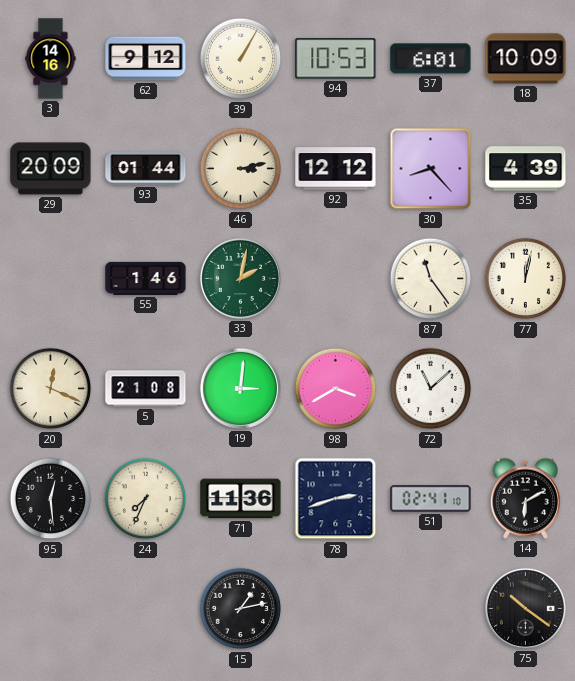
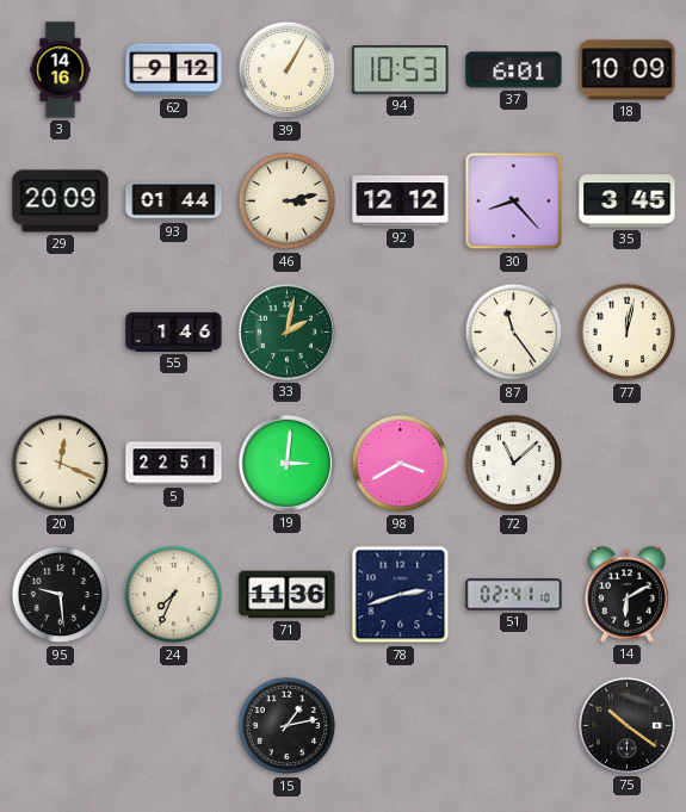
35: 4:39 -> 3:45
5: 21:08 -> 22:51
95: 12:29 -> 9:29
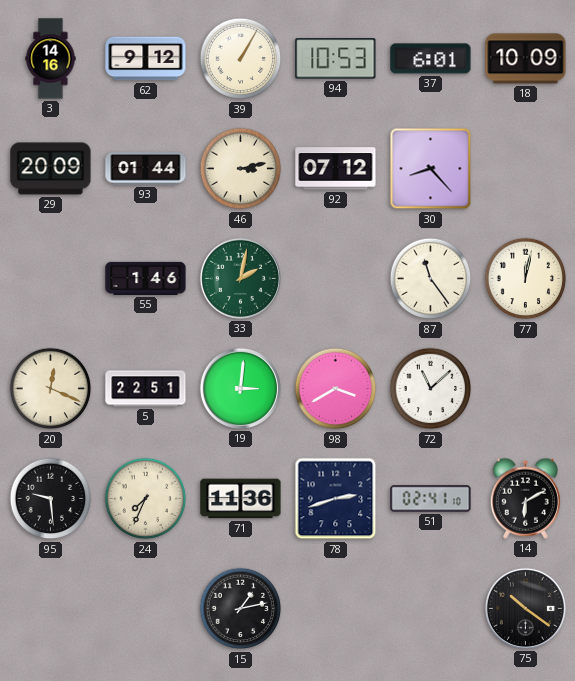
92: 12:12 -> 07:12
35: 3:45 -> none
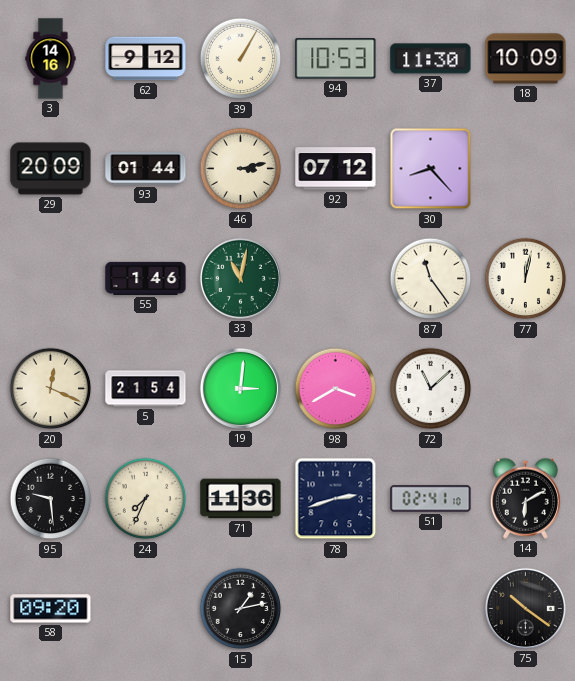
37: 6:01 -> 11:30
33: 2:02 -> 11:02
5: 22:51 -> 21:54
58: none -> 09:20
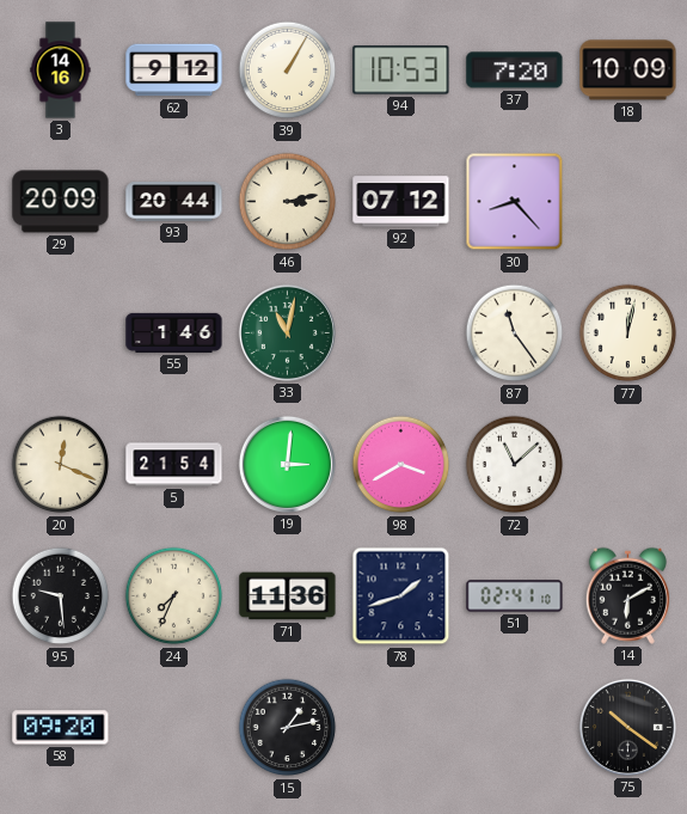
37: 11:30 -> 7:20
93: 01:44 -> 20:44
78: 2:42 -> 1:42
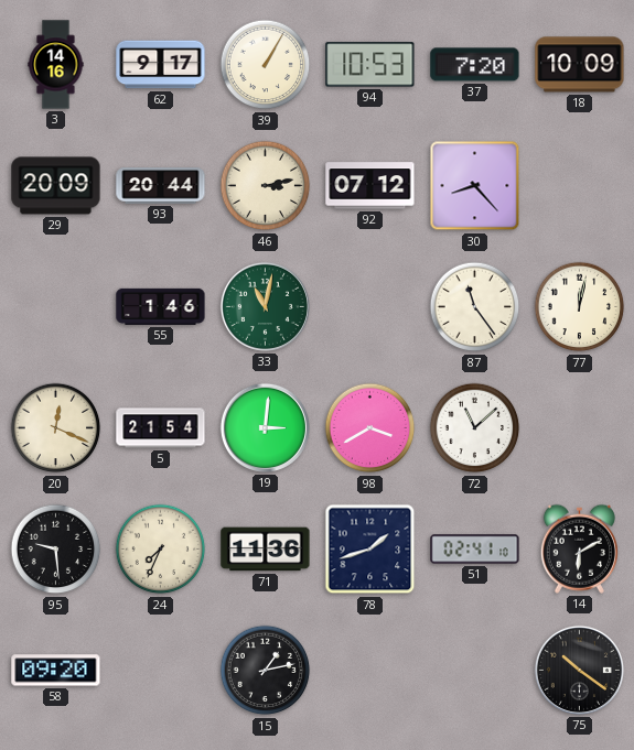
62: 9:12 -> 9:17
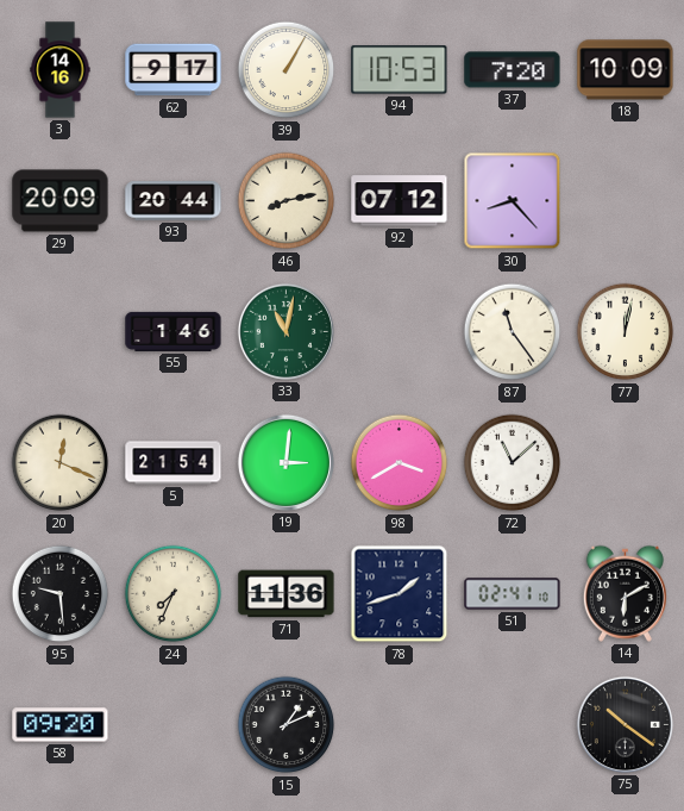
46: 3:13 -> 8:13
15: 1:13 -> 1:11
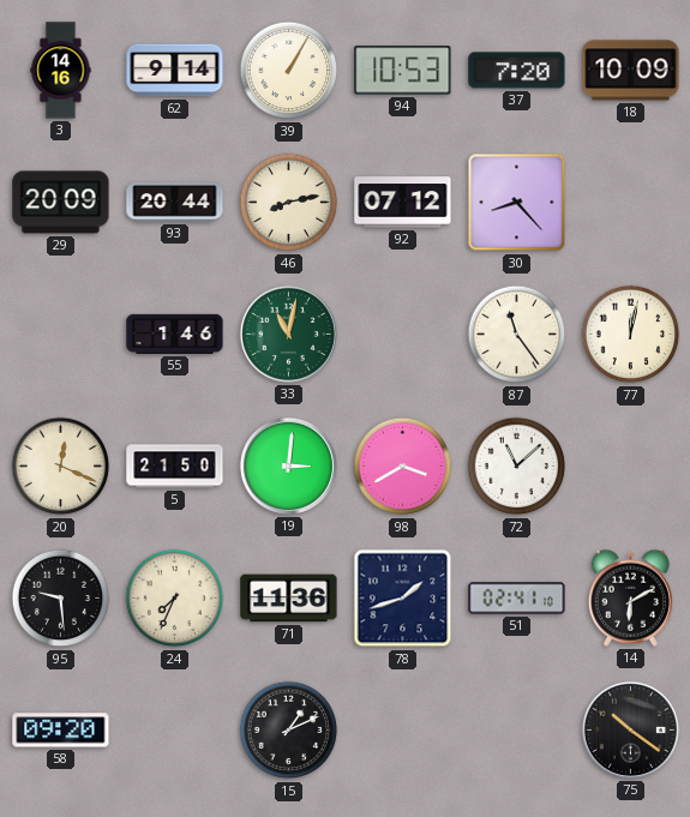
62: 9:17 -> 9:14
5: 21:54 -> 21:50
